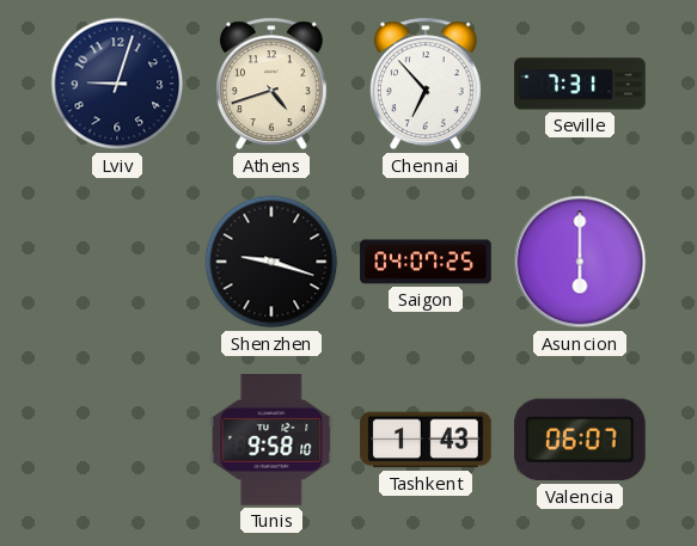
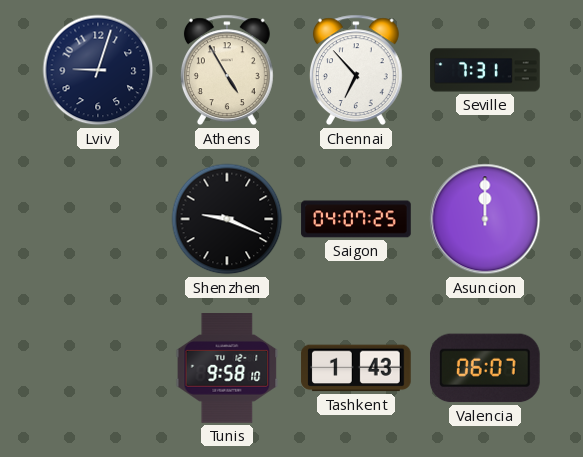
Athens: 4:42 -> 4:55
Shenzhen: 9:18 -> 9:19
Asuncion: 6:00 -> 12:00
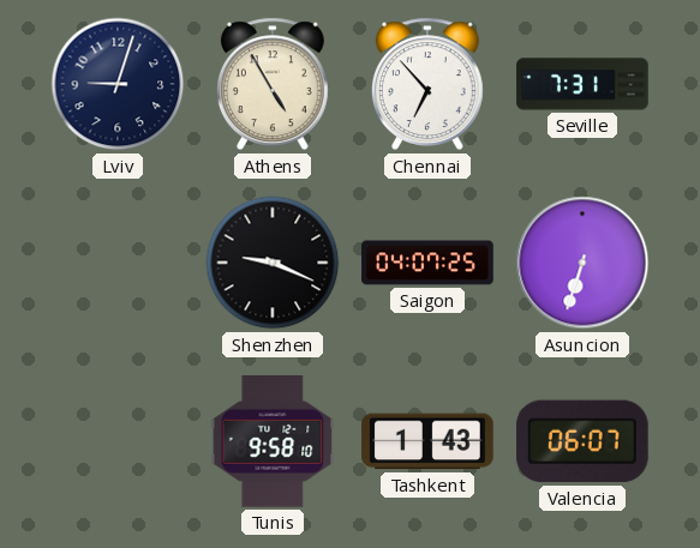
Asuncion: 12:00 -> 6:33
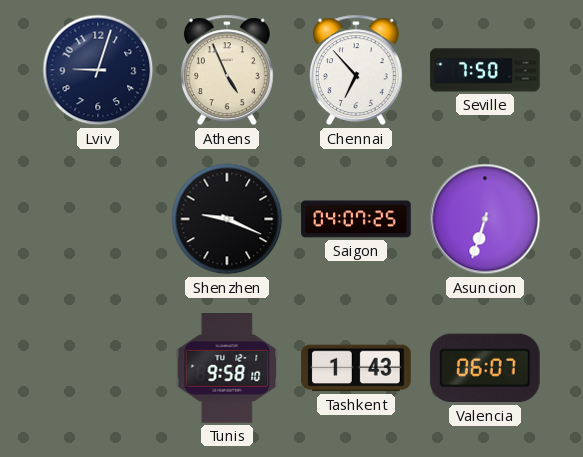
Athens: 4:55 -> 4:56
Seville: 7:31 -> 7:50
